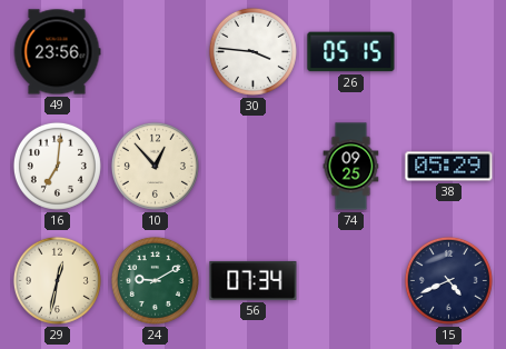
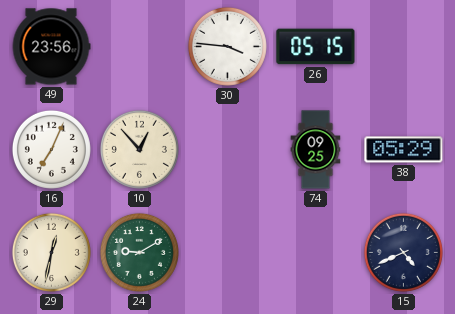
16: 7:01 -> 7:04
56: 07:34 -> none
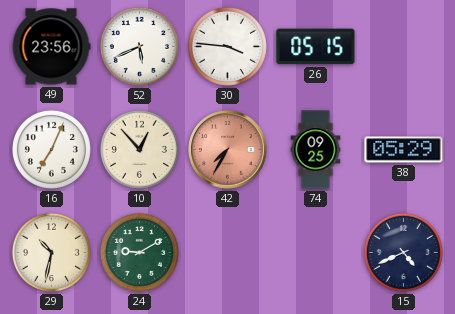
52: none -> 5:41
42: none -> 7:35
29: 12:32 -> 10:32
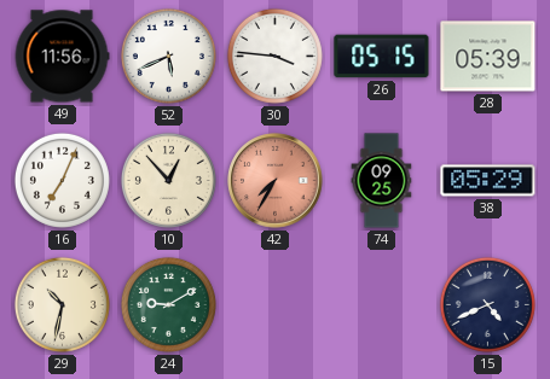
49: 23:56 -> 11:56
28: none -> 05:39
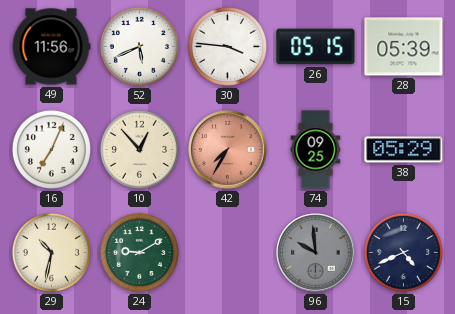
96: none -> 9:59
